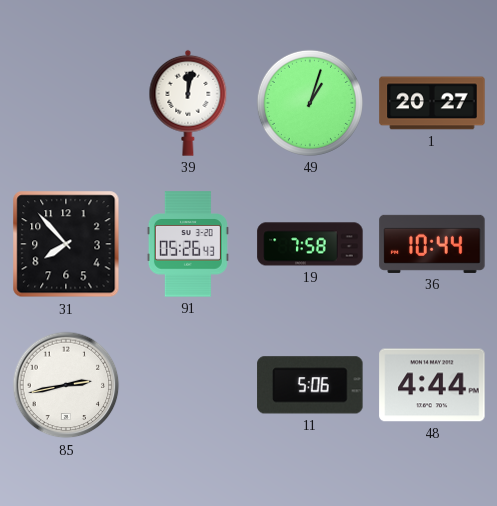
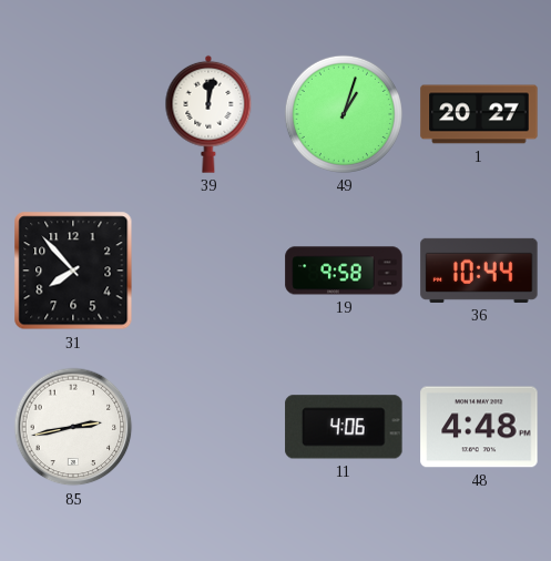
91: 05:26 -> none
19: 7:58 -> 9:58
11: 5:06 -> 4:06
48: 4:44 -> 4:48
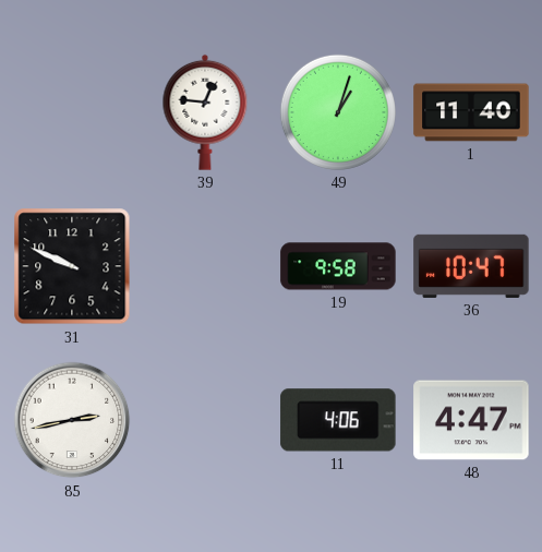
39: 12:02 -> 12:46
1: 20:27 -> 11:40
31: 7:53 -> 9:49
36: 10:44 -> 10:47
48: 4:48 -> 4:47
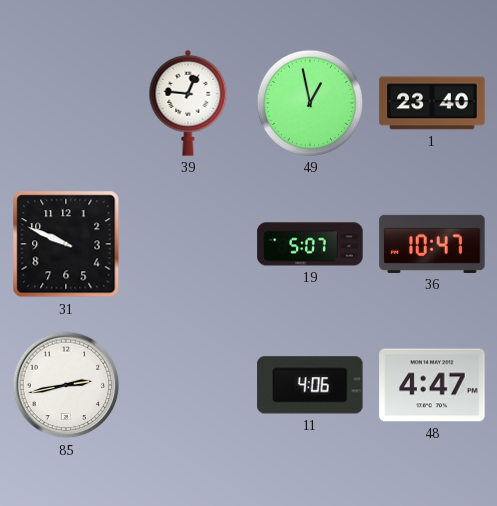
49: 1:03 -> 12:58
1: 11:40 -> 23:40
19: 9:58 -> 5:07
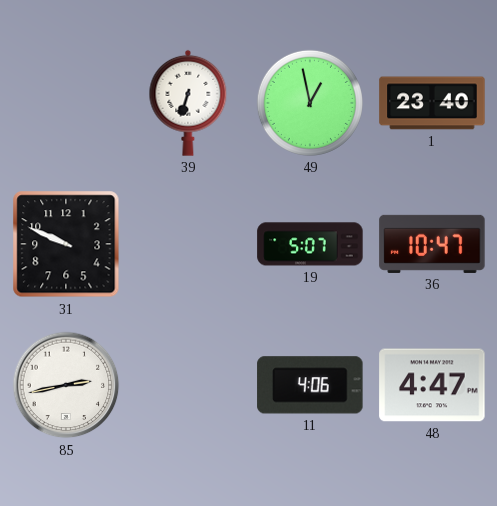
39: 12:46 -> 6:33
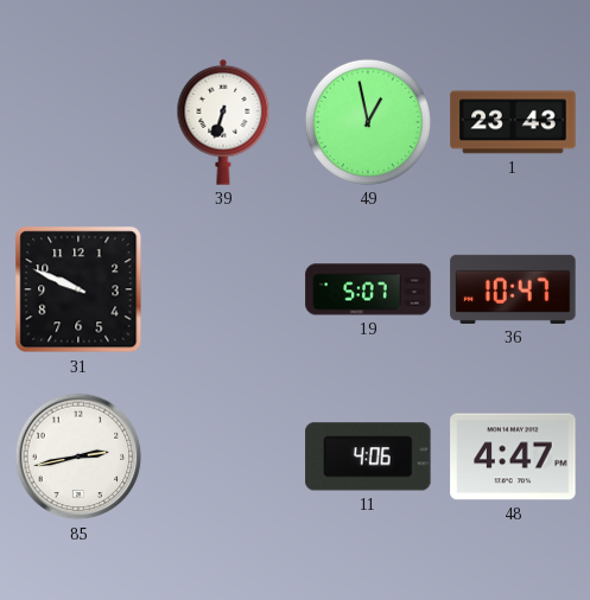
1: 23:40 -> 23:43
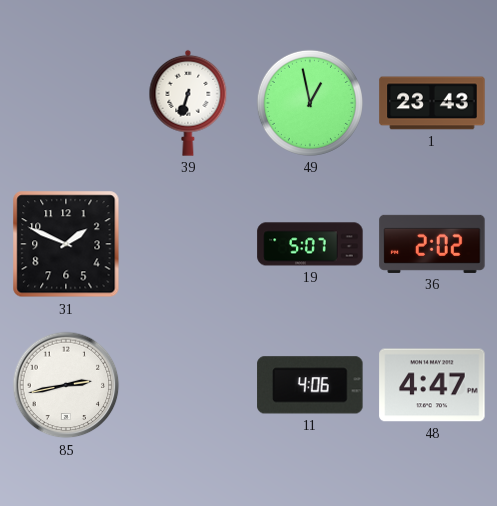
31: 9:49 -> 1:49
36: 10:47 -> 2:02
